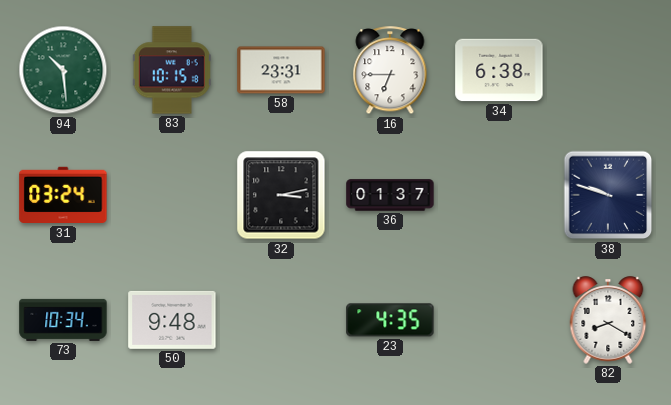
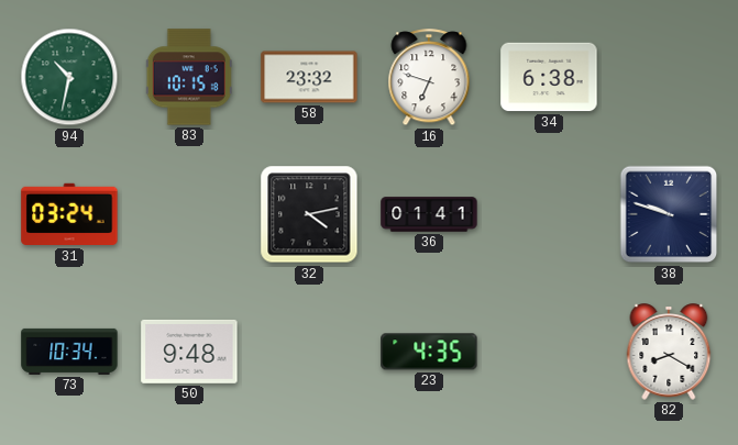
94: 10:29 -> 10:32
58: 23:31 -> 23:32
16: 6:45 -> 6:48
32: 3:13 -> 4:13
36: 01:37 -> 01:41
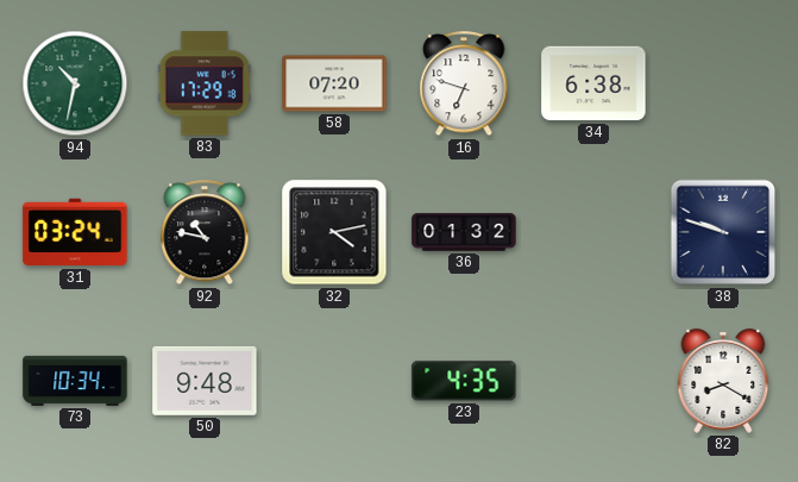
83: 10:15 -> 17:29
58: 23:32 -> 07:20
92: none -> 10:47
36: 01:41 -> 01:32
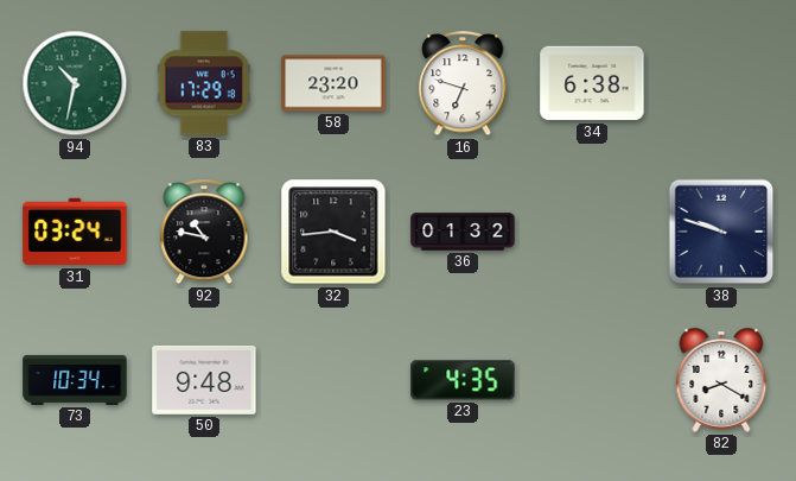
58: 07:20 -> 23:20
32: 4:13 -> 3:44
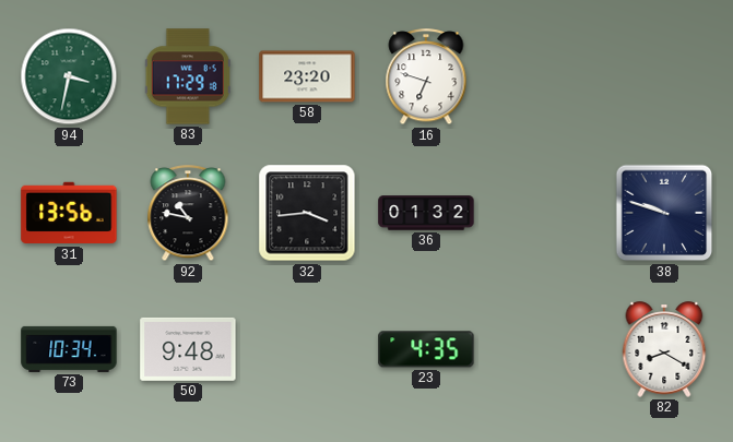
94: 10:32 -> 3:32
34: 6:38 -> none
31: 03:24 -> 13:56
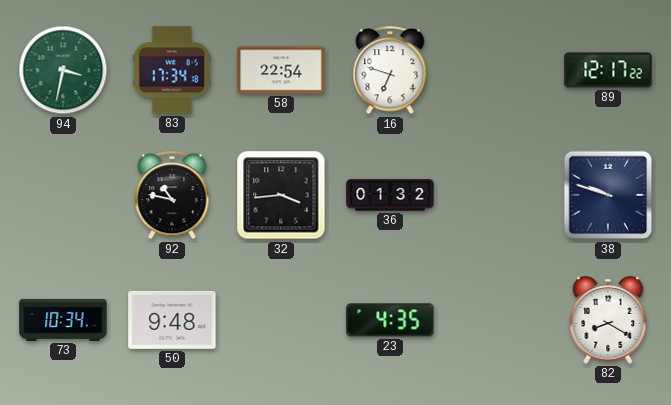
83: 17:29 -> 17:34
58: 23:20 -> 22:54
89: none -> 12:17
31: 13:56 -> none
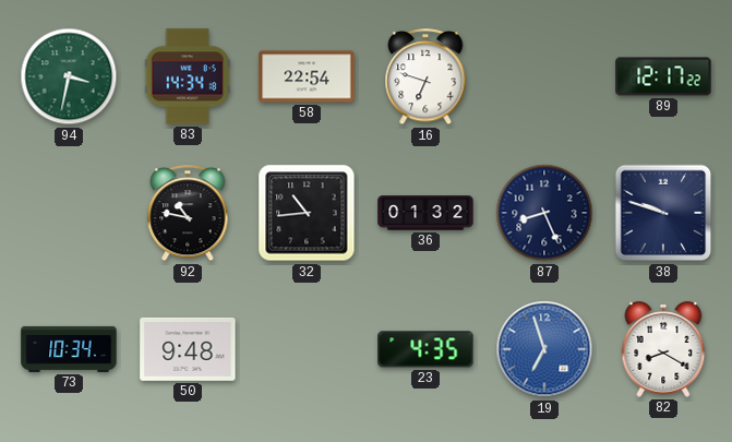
83: 17:34 -> 14:34
32: 3:44 -> 10:44
87: none -> 8:26
19: none -> 6:57
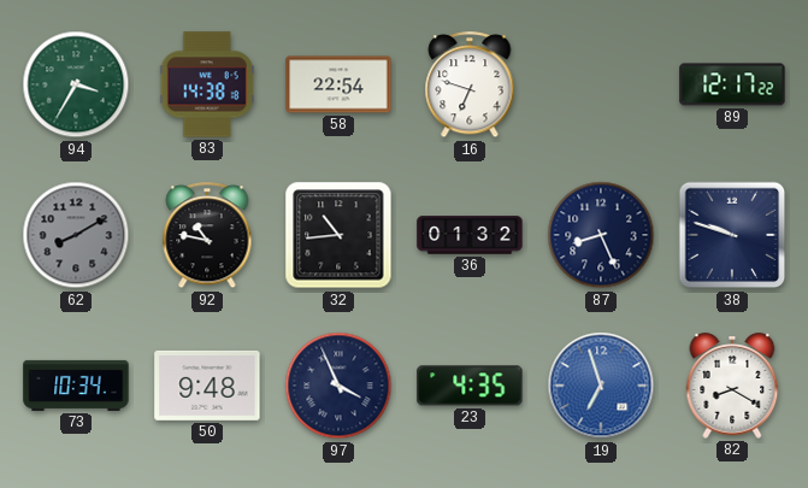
94: 3:32 -> 3:35
83: 14:34 -> 14:38
62: none -> 8:10
97: none -> 3:56
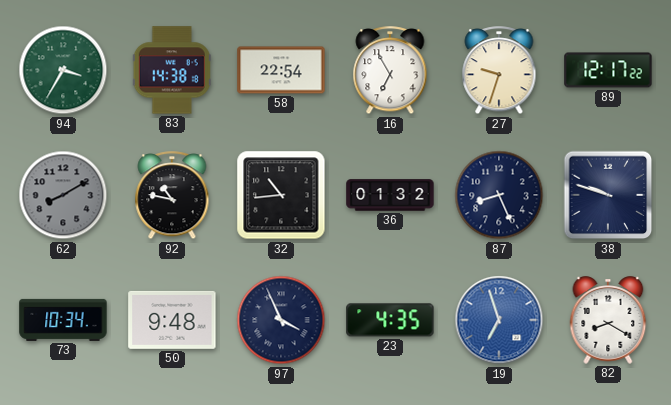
16: 6:48 -> 6:55
27: none -> 9:33
